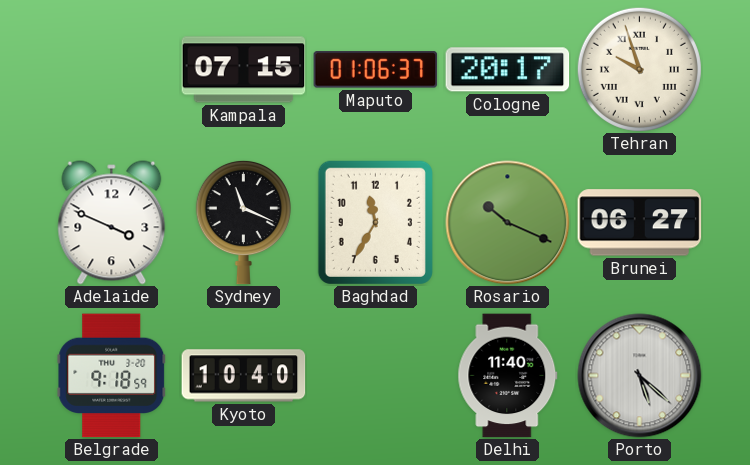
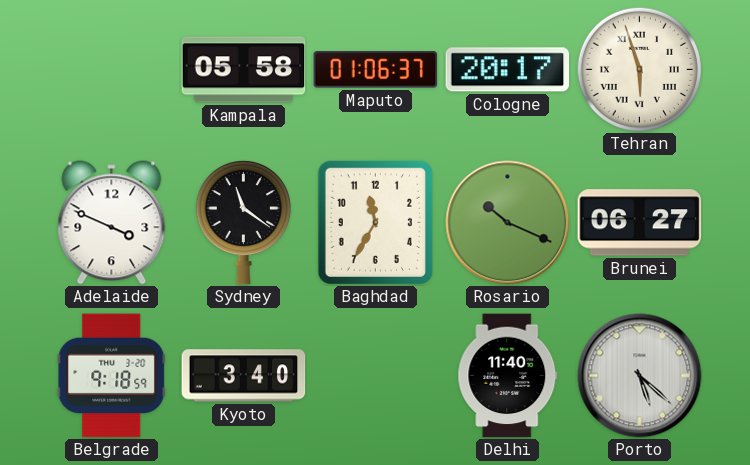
Kampala: 07:15 -> 05:58
Tehran: 9:57 -> 5:57
Sydney: 11:19 -> 11:21
Kyoto: 10:40 -> 3:40
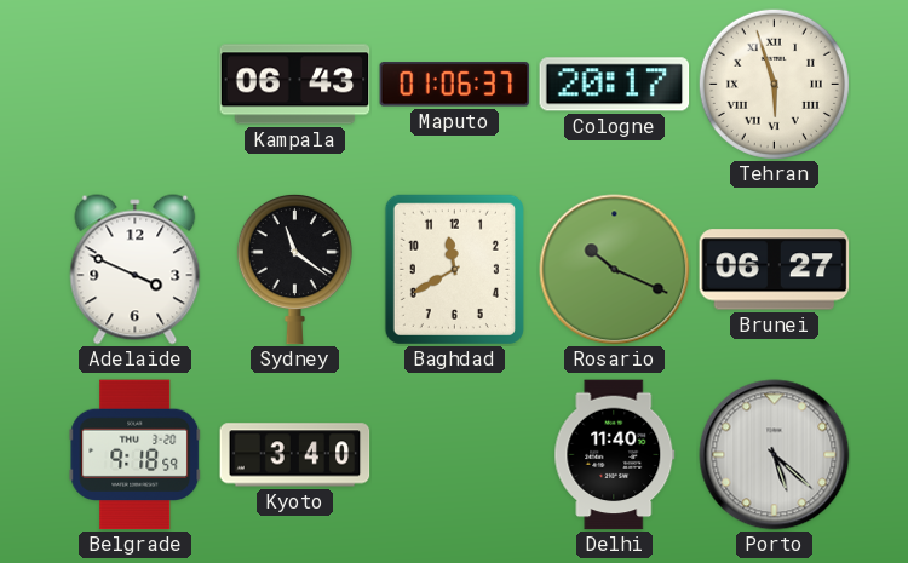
Kampala: 05:58 -> 06:43
Baghdad: 11:35 -> 11:40
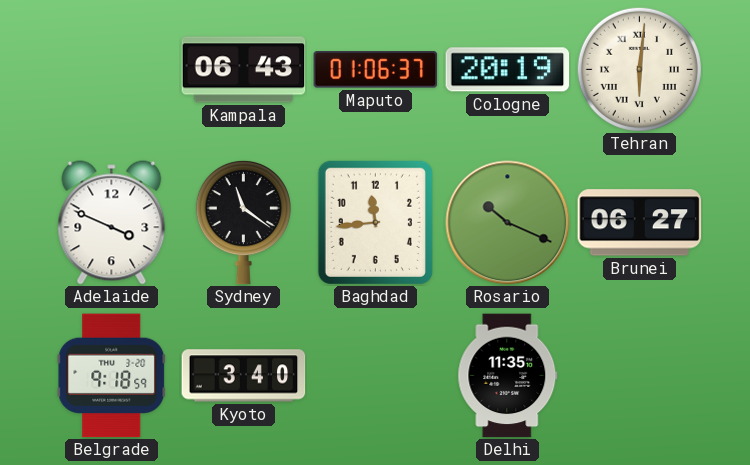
Cologne: 20:17 -> 20:19
Tehran: 5:57 -> 6:01
Baghdad: 11:40 -> 11:44
Delhi: 11:40 -> 11:35
Porto: 5:22 -> none
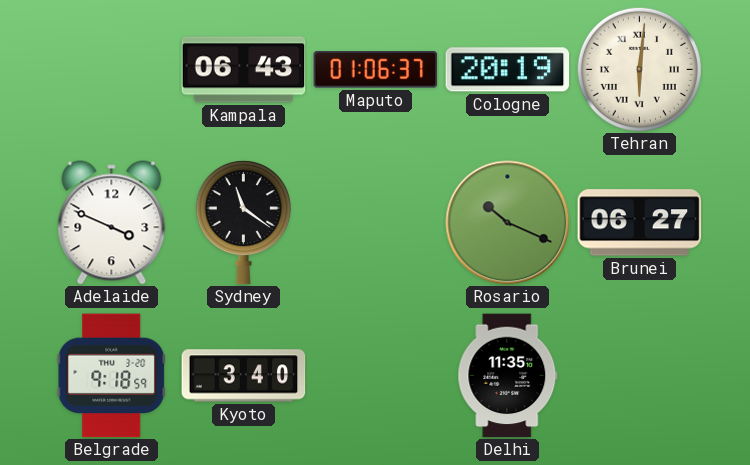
Baghdad: 11:44 -> none
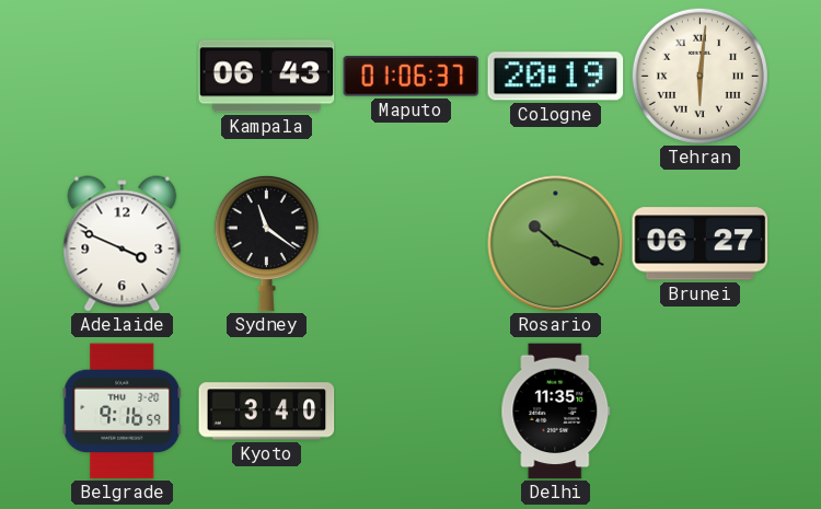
Belgrade: 9:18 -> 9:16
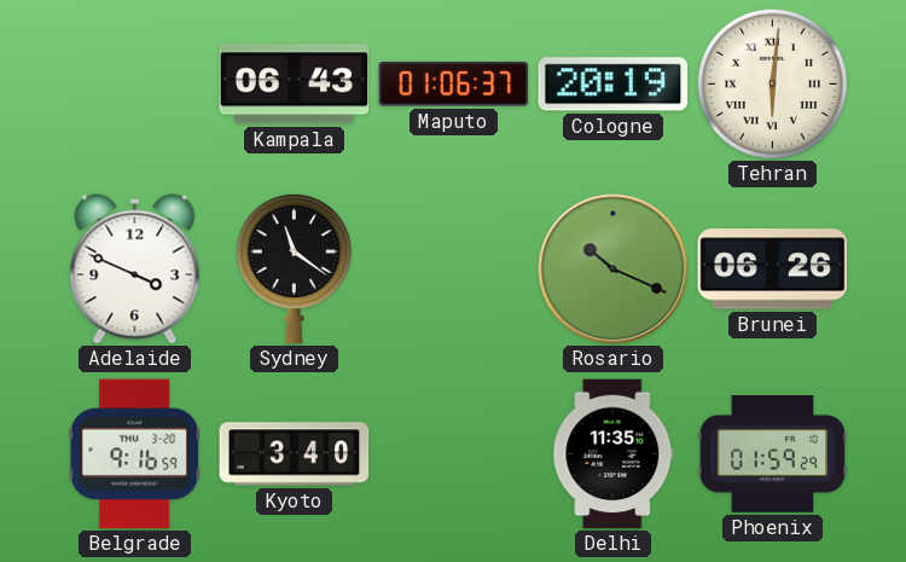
Brunei: 06:27 -> 06:26
Phoenix: none -> 01:59
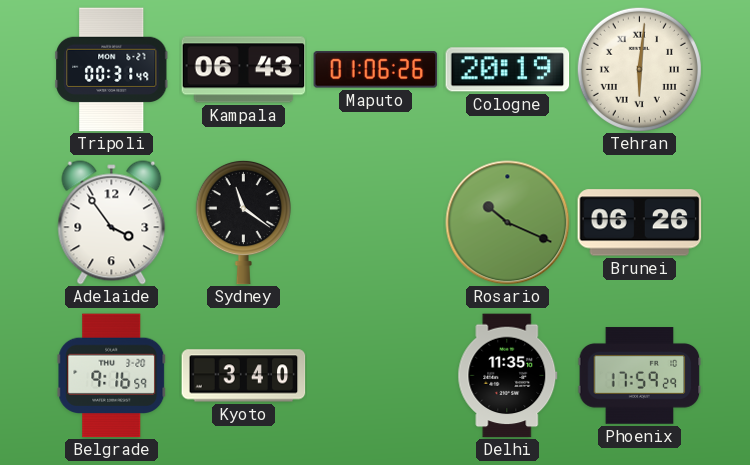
Tripoli: none -> 00:31
Maputo: 01:06:37 -> 01:06:26
Adelaide: 3:49 -> 3:54
Phoenix: 01:59 -> 17:59
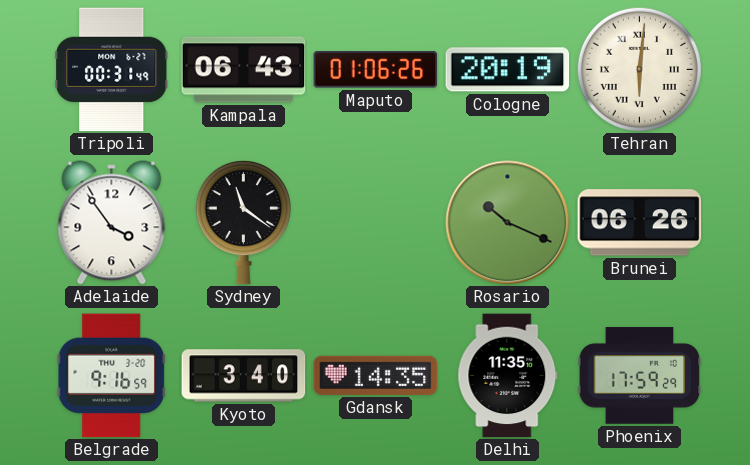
Gdansk: none -> 14:35
